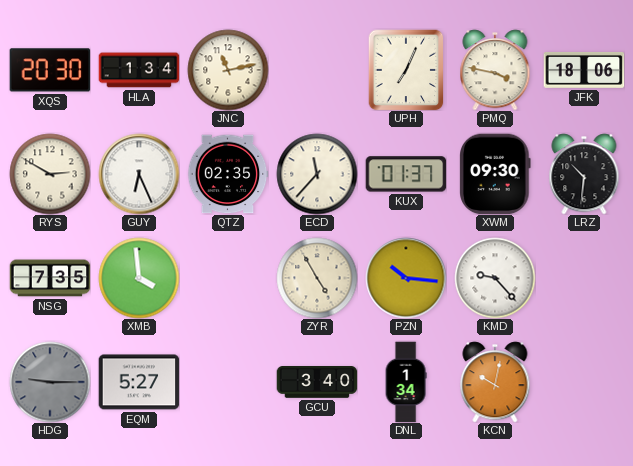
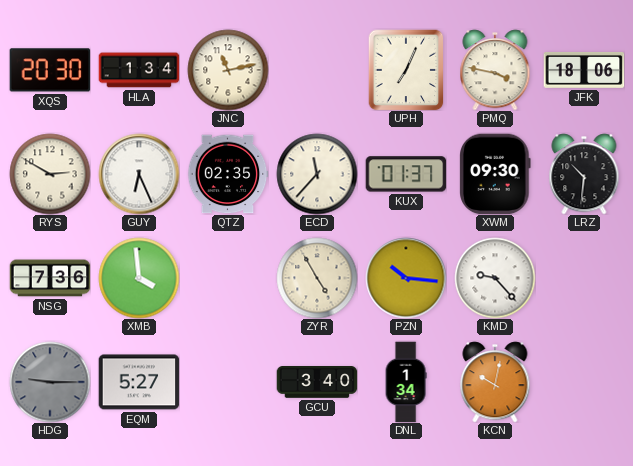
NSG: 7:35 -> 7:36
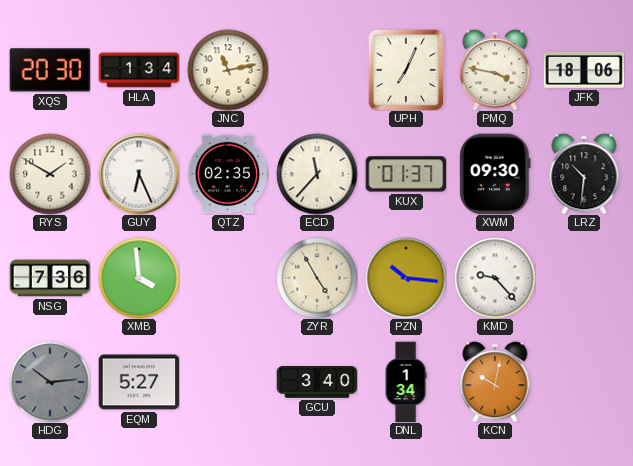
RYS: 2:50 -> 1:50
HDG: 9:15 -> 10:14
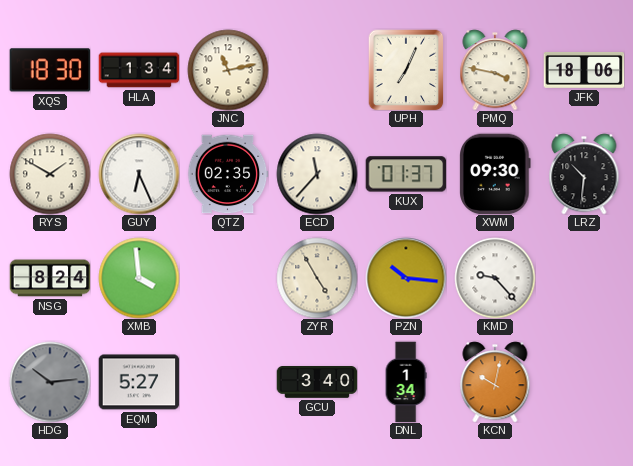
XQS: 20:30 -> 18:30
NSG: 7:36 -> 8:24
